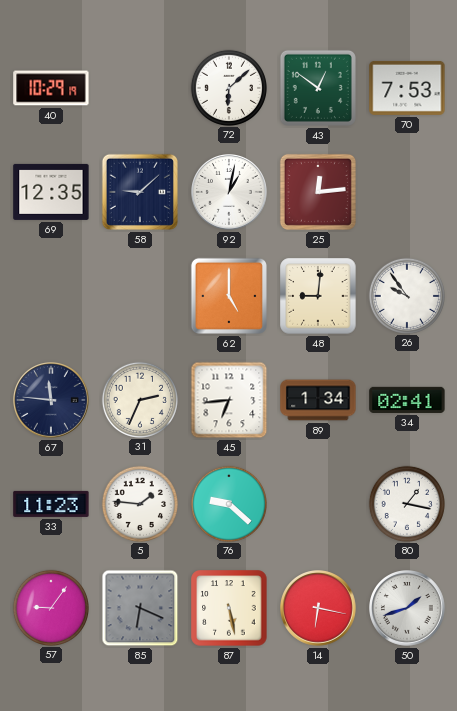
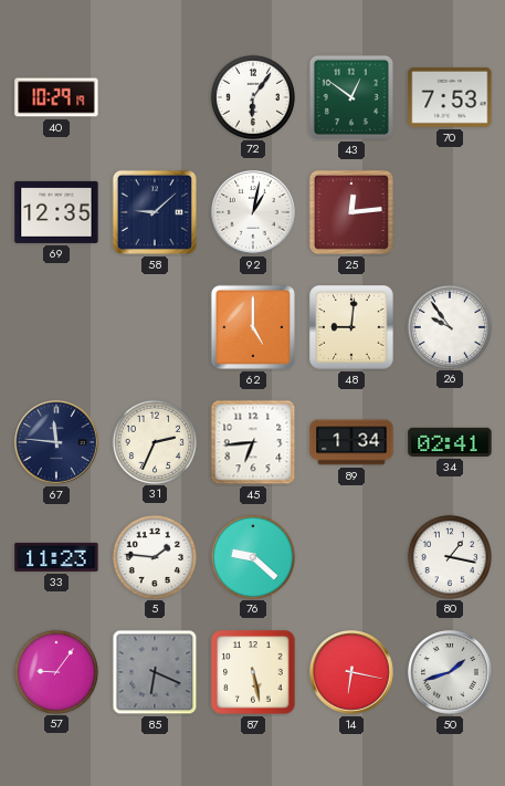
72: 6:08 -> 6:06
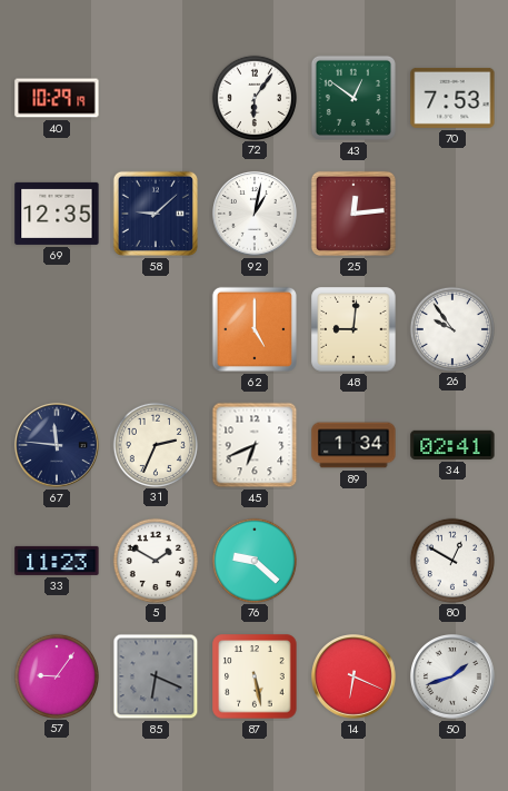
45: 6:44 -> 6:41
5: 1:46 -> 1:50
80: 1:17 -> 12:50
14: 6:17 -> 6:19
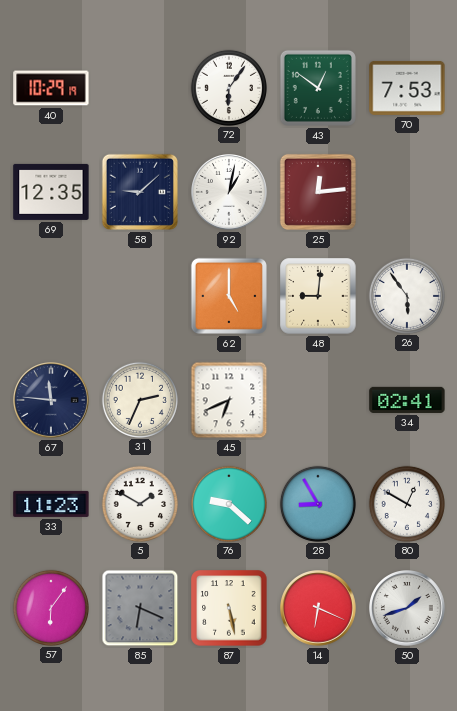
26: 9:54 -> 5:54
89: 1:34 -> none
28: none -> 8:55
57: 9:06 -> 6:06
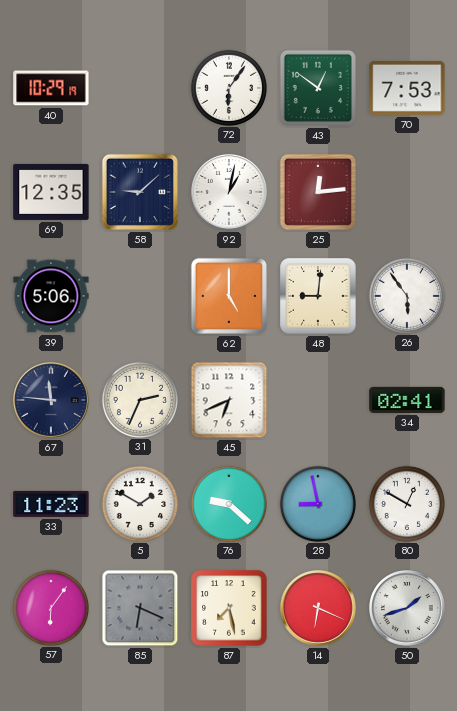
39: none -> 5:06
28: 8:55 -> 8:58
87: 5:28 -> 7:28
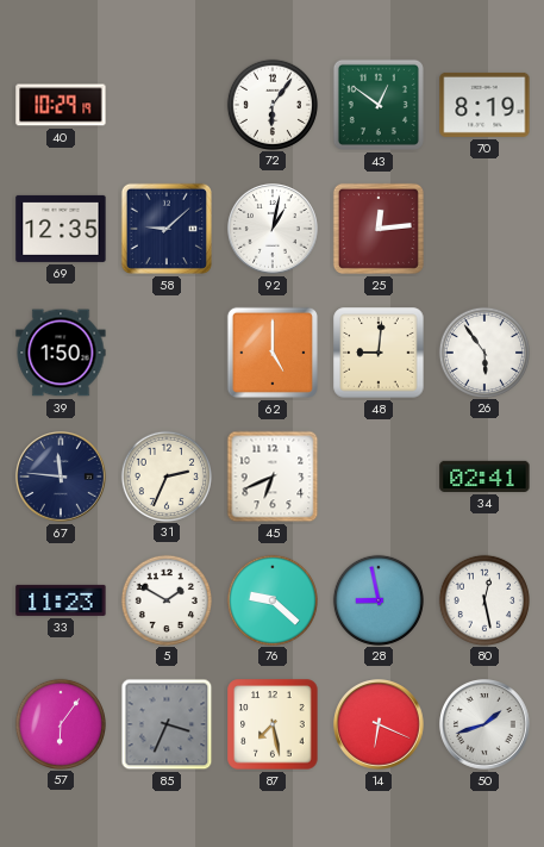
70: 7:53 -> 8:19
39: 5:06 -> 1:50
80: 12:50 -> 12:28
85: 6:19 -> 3:34
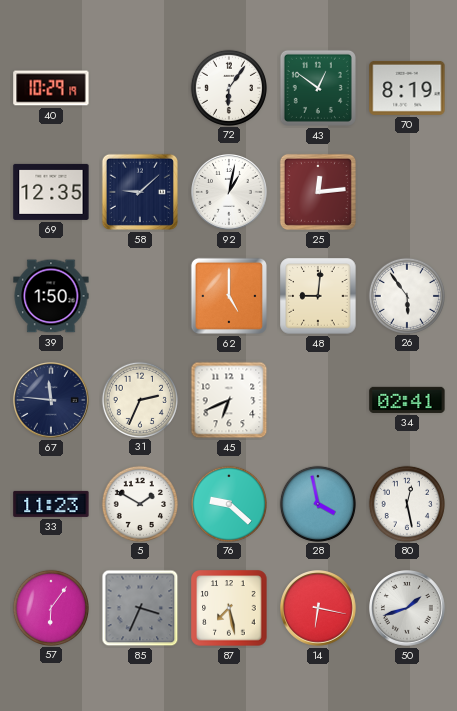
28: 8:58 -> 3:58
14: 6:19 -> 6:17
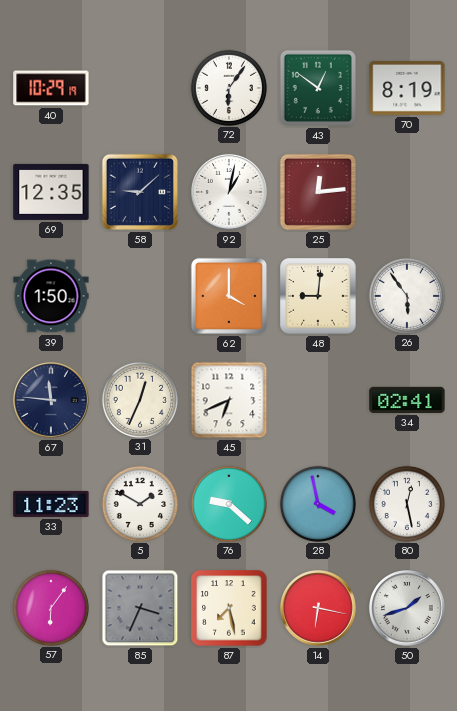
62: 5:00 -> 4:00
31: 2:34 -> 12:34
